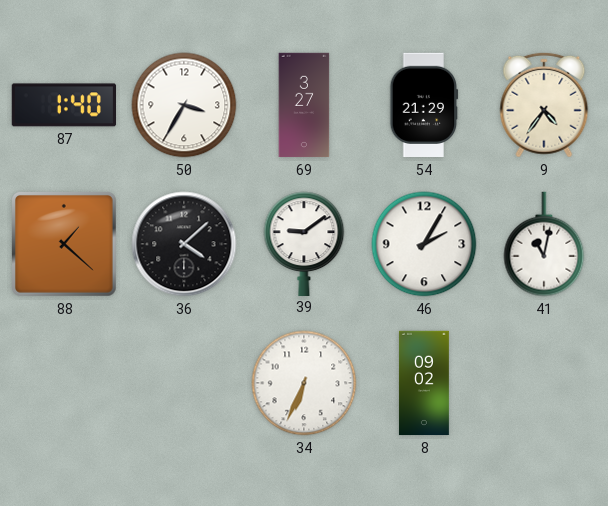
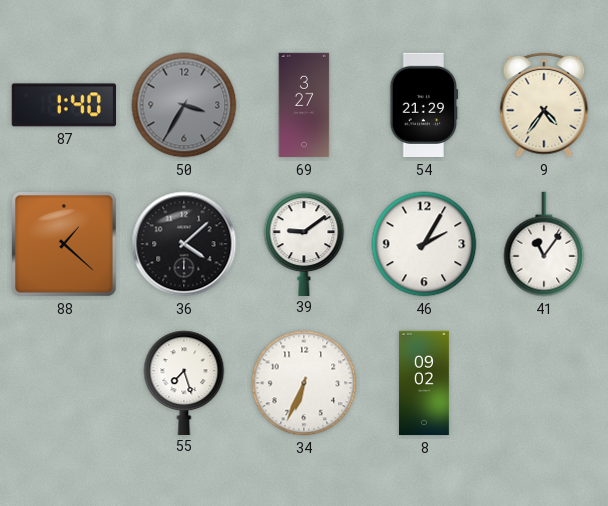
50 dial: white -> grey
41: 11:02 -> 11:06
55: none -> 7:27
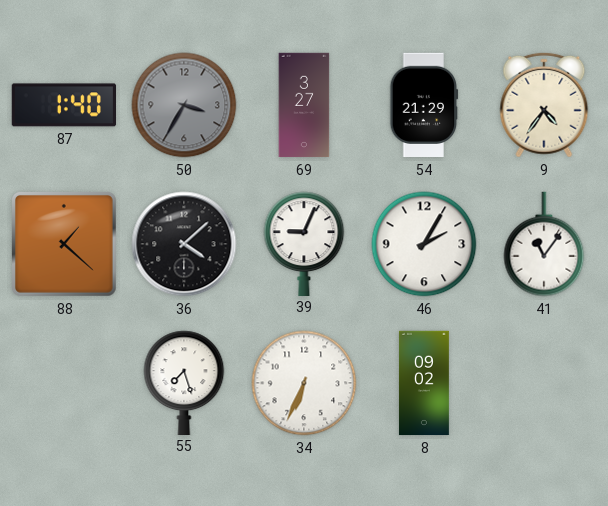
39: 9:09 -> 9:04
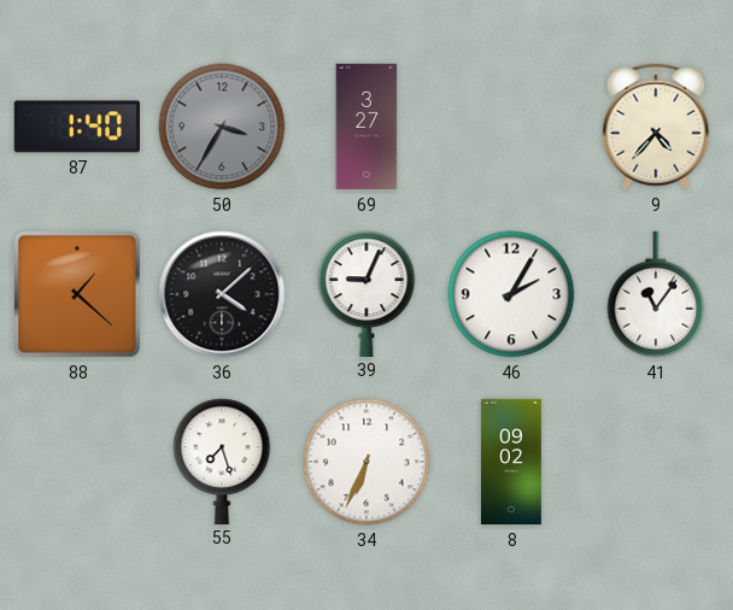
54: 21:29 -> none
9: 4:36 -> 4:37
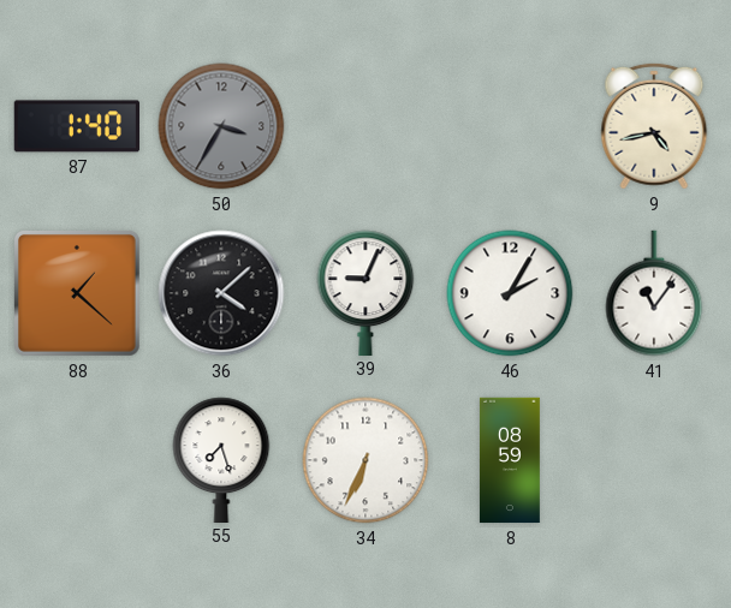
69: 3:27 -> none
9: 4:37 -> 4:43
8: 09:02 -> 08:59
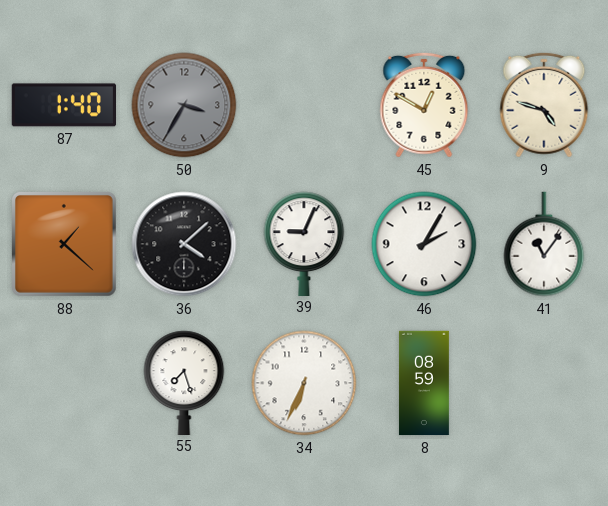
45: none -> 12:50
9: 4:43 -> 4:48
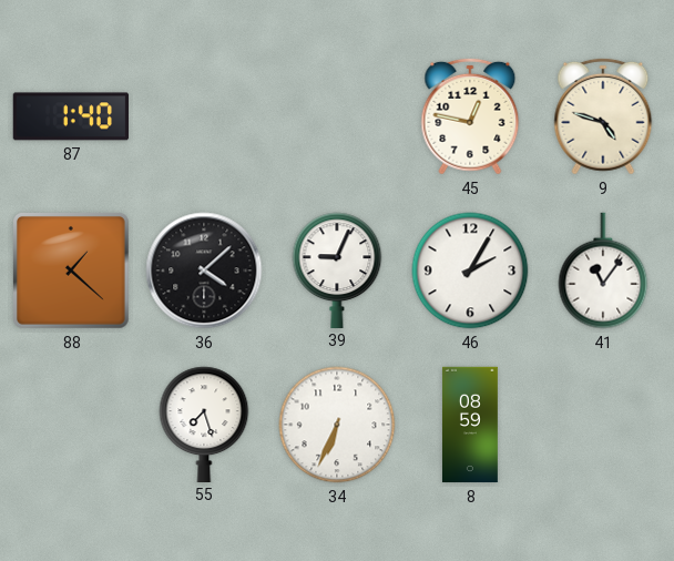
50: 3:35 -> none
45: 12:50 -> 12:47
